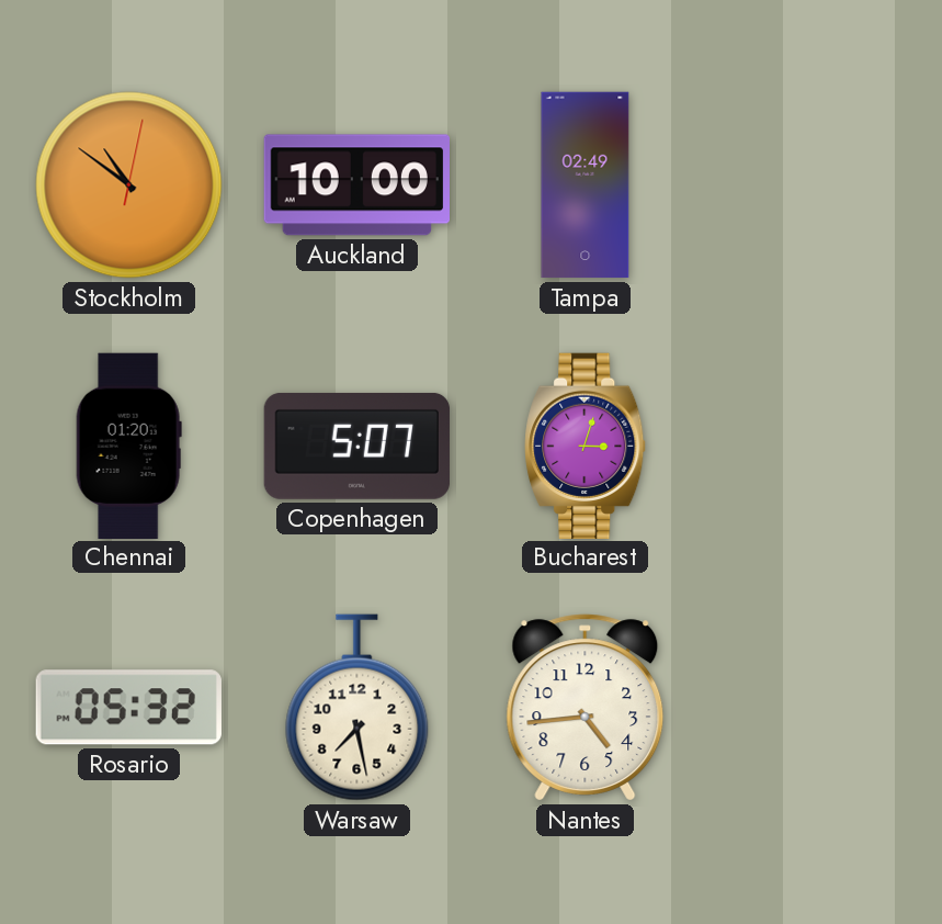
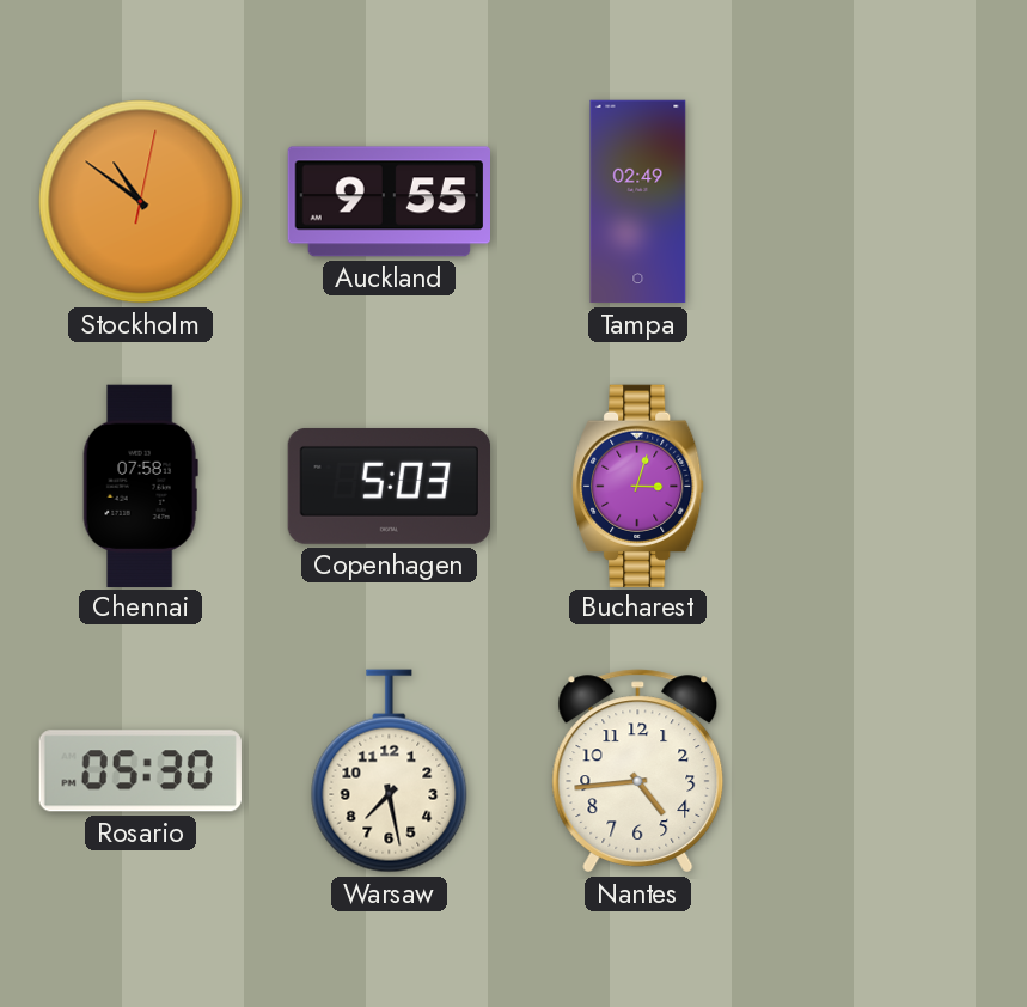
Auckland: 10:00 -> 9:55
Chennai: 01:20 -> 07:58
Copenhagen: 5:07 -> 5:03
Rosario: 05:32 -> 05:30
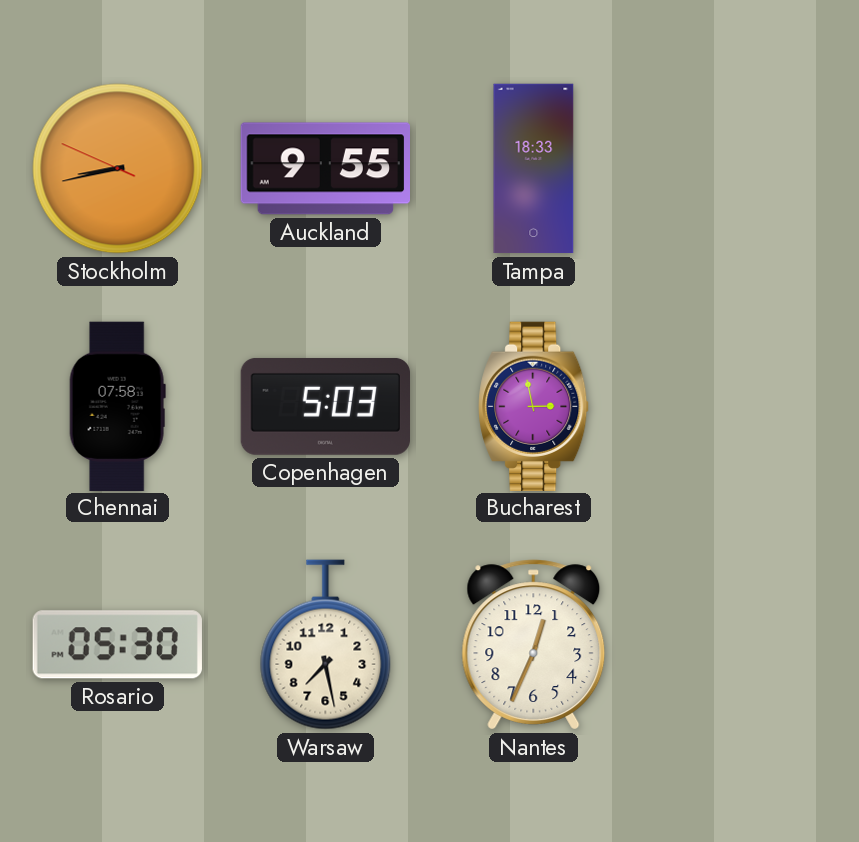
Stockholm: 10:51 -> 8:42
Tampa: 02:49 -> 18:33
Bucharest: 3:03 -> 2:58
Nantes: 4:44 -> 12:34
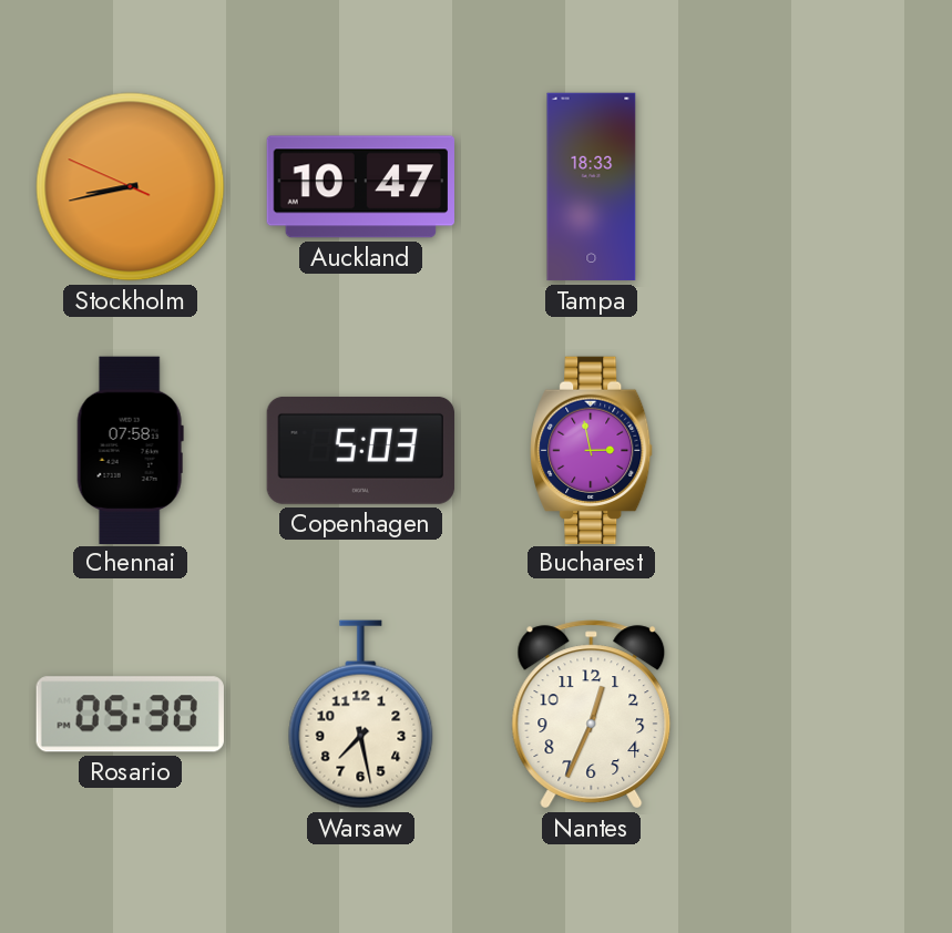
Auckland: 9:55 -> 10:47
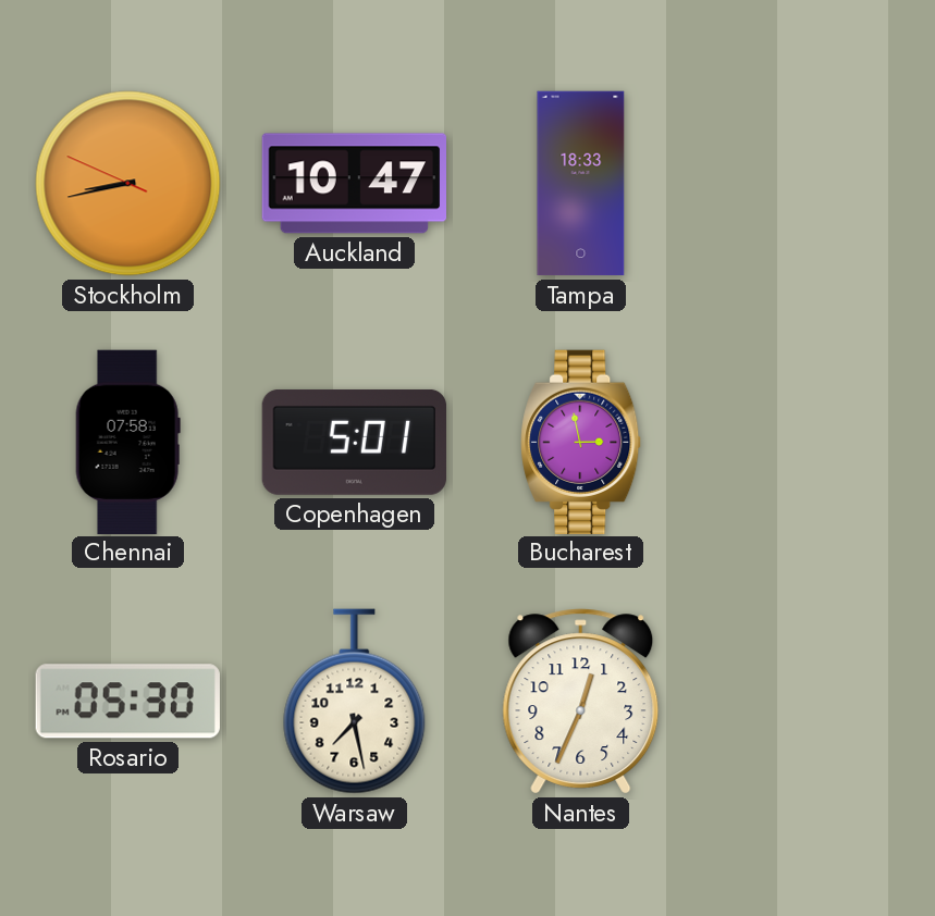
Copenhagen: 5:03 -> 5:01
